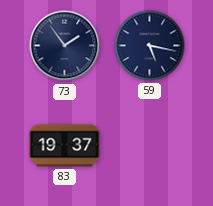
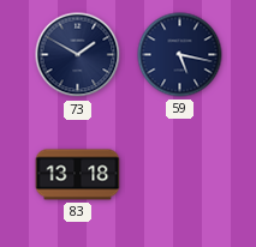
73: 1:54 -> 1:50
83: 19:37 -> 13:18
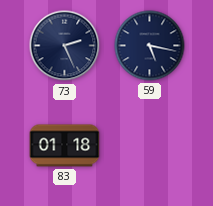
73: 1:50 -> 2:26
83: 13:18 -> 01:18
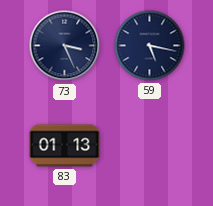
73: 2:26 -> 3:26
83: 01:18 -> 01:13
